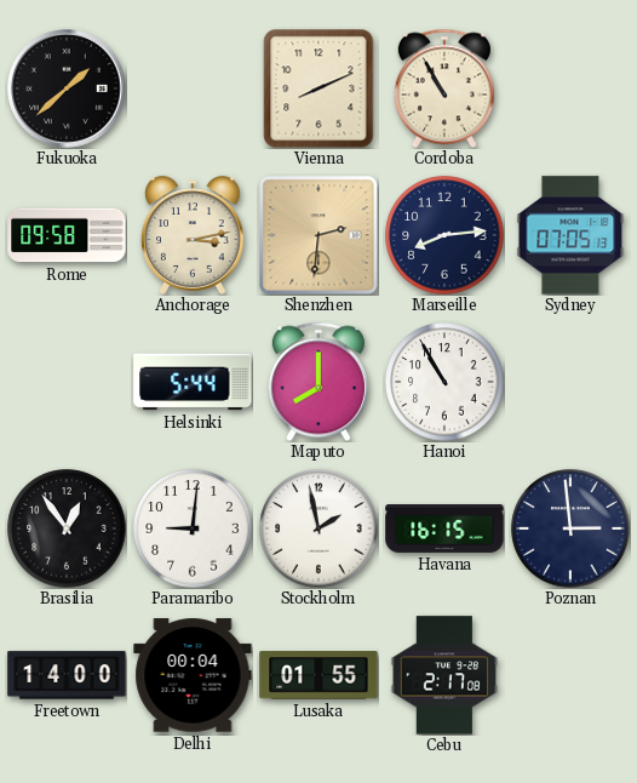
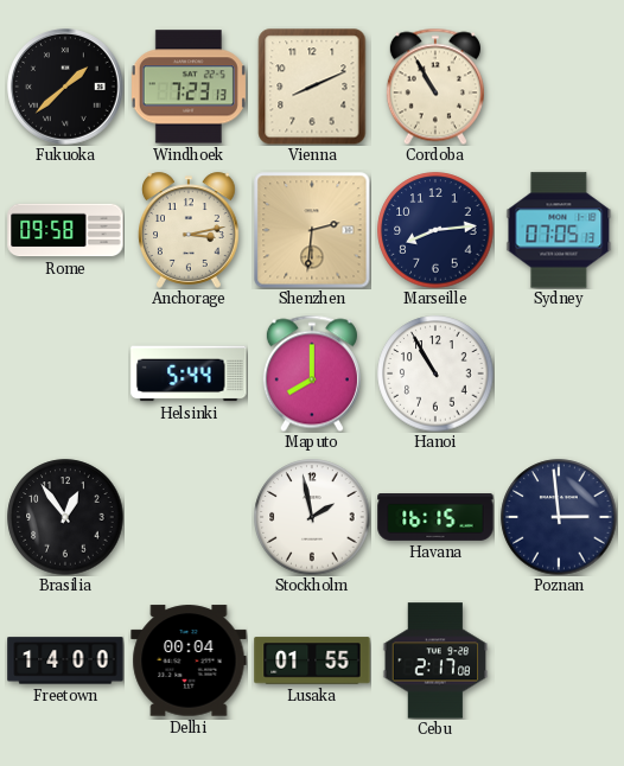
Windhoek: none -> 7:23
Paramaribo: 9:01 -> none
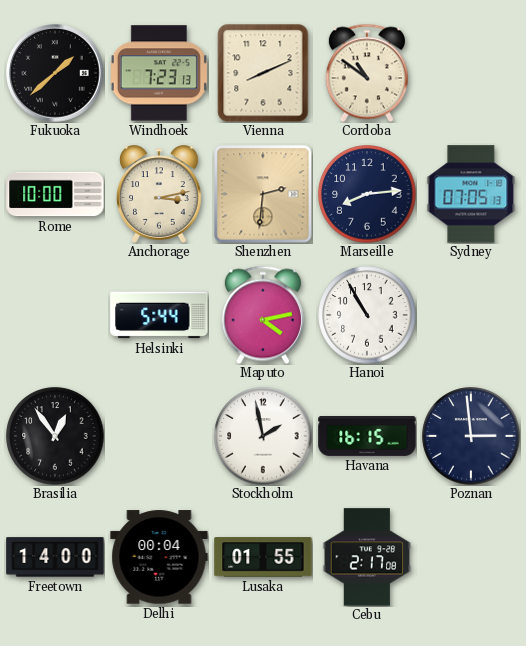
Cordoba: 10:55 -> 10:51
Rome: 09:58 -> 10:00
Maputo: 8:00 -> 4:13
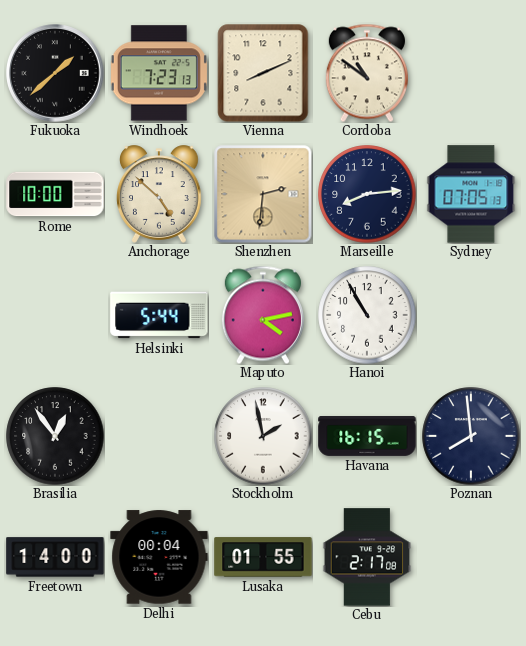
Anchorage: 3:13 -> 4:52
Poznan: 2:59 -> 7:59
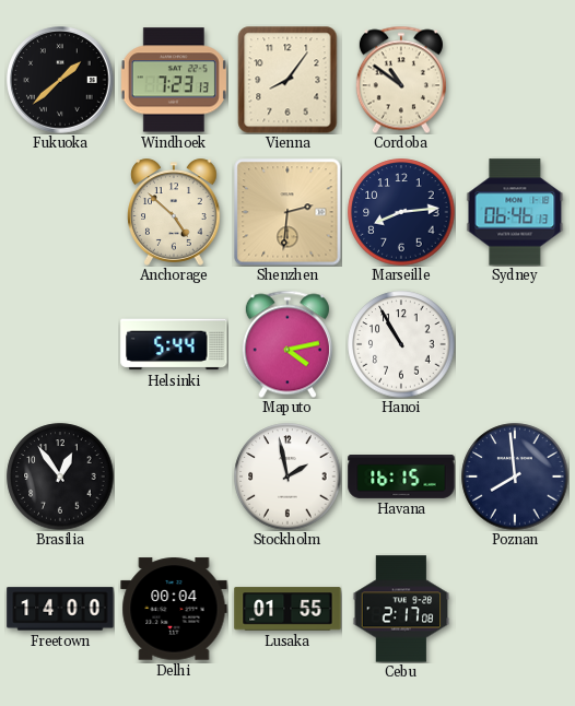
Vienna: 8:11 -> 8:06
Rome: 10:00 -> none
Sydney: 07:05 -> 06:46
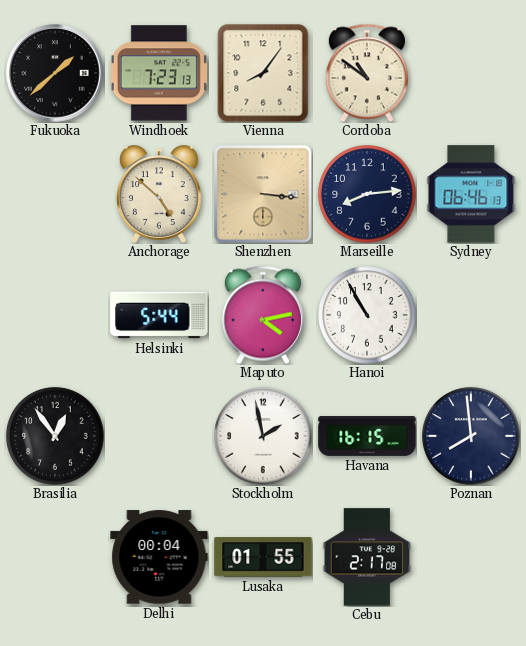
Shenzhen: 2:31 -> 3:16
Freetown: 14:00 -> none
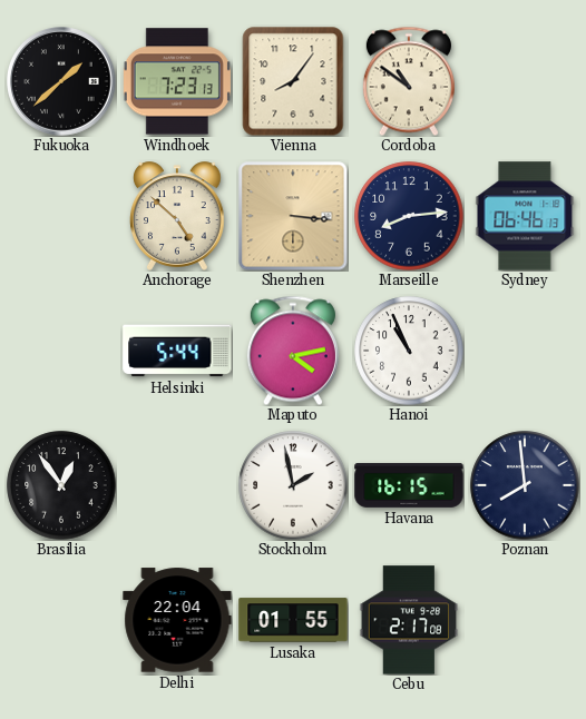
Hanoi: 10:55 -> 10:56
Delhi: 00:04 -> 22:04
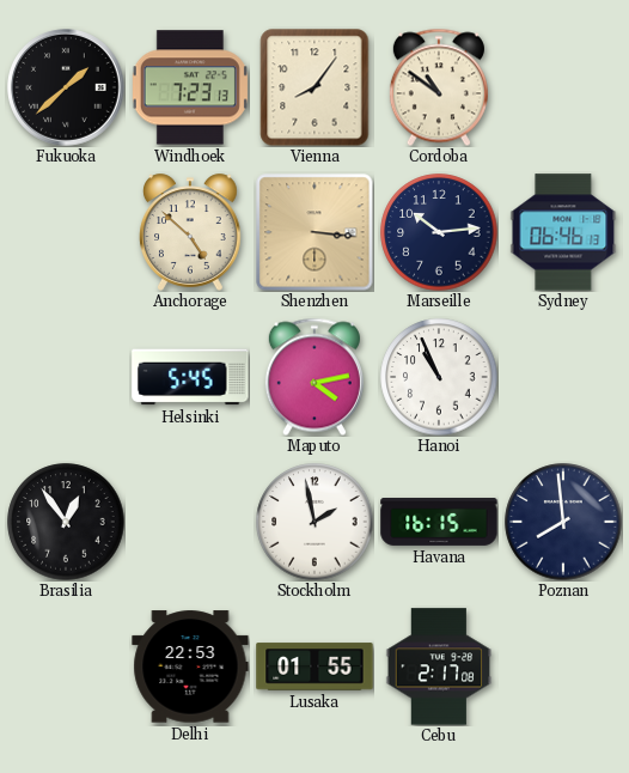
Marseille: 8:14 -> 10:14
Helsinki: 5:44 -> 5:45
Delhi: 22:04 -> 22:53
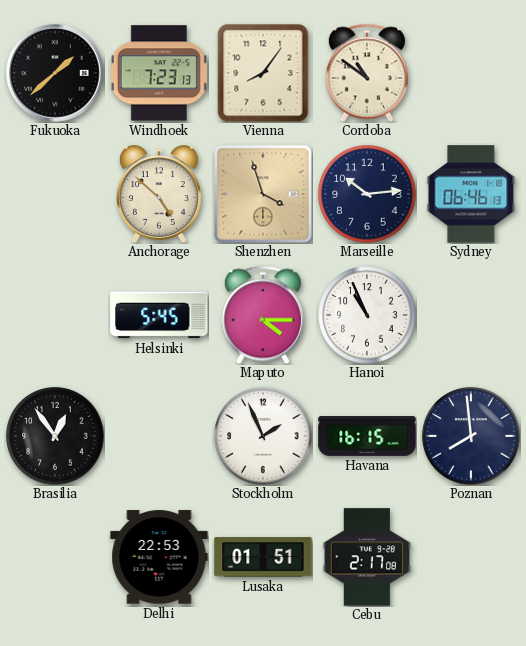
Shenzhen: 3:16 -> 3:57
Maputo: 4:13 -> 4:15
Stockholm: 1:58 -> 1:56
Lusaka: 01:55 -> 01:51
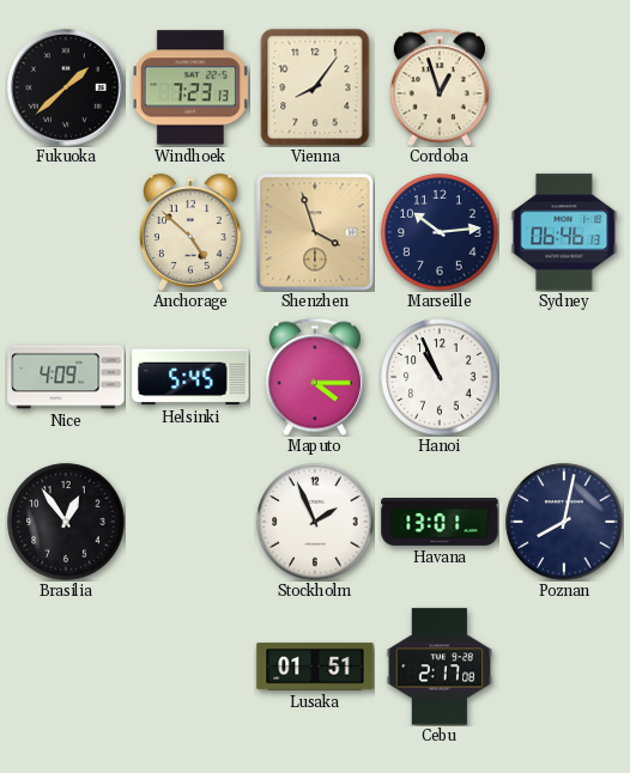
Cordoba: 10:51 -> 12:57
Nice: none -> 4:09
Havana: 16:15 -> 13:01
Poznan: 7:59 -> 8:02
Delhi: 22:53 -> none
